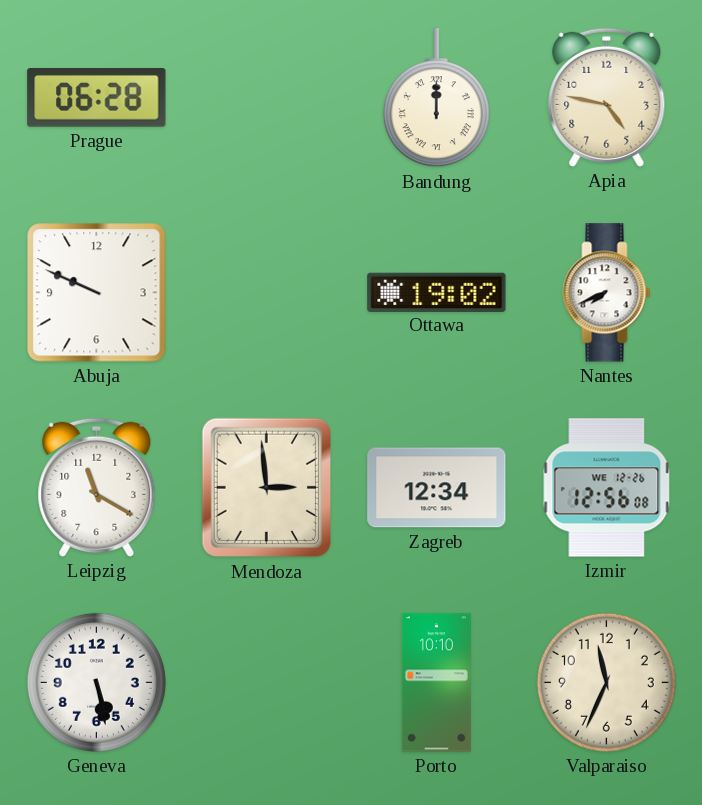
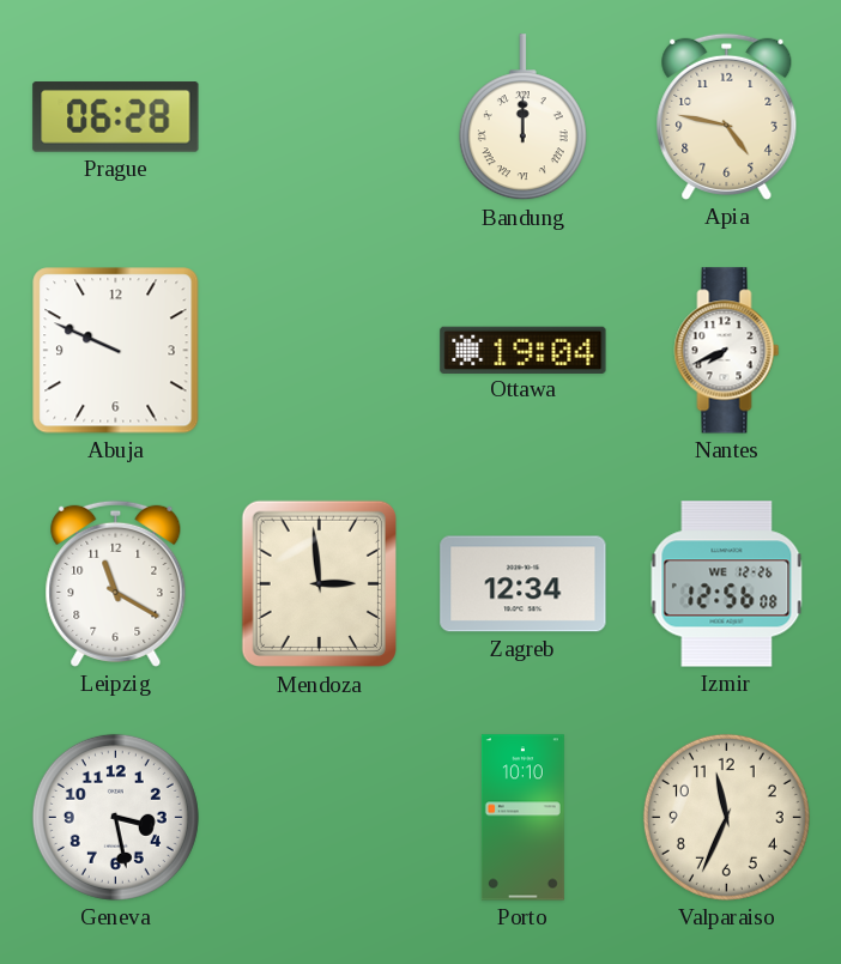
Ottawa: 19:02 -> 19:04
Geneva: 5:28 -> 3:28
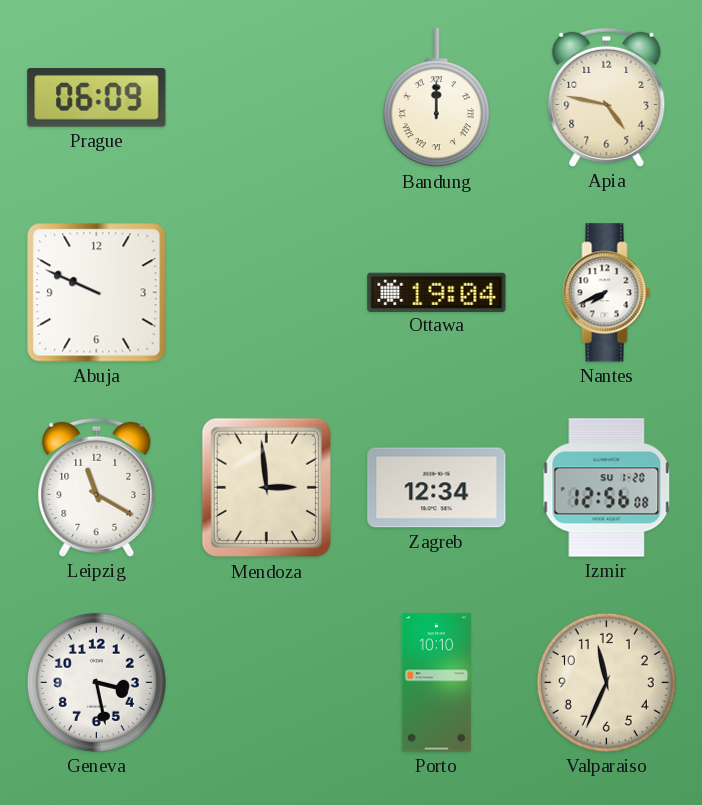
Prague: 06:28 -> 06:09
Izmir date: WE 12-26 -> SU 1-20
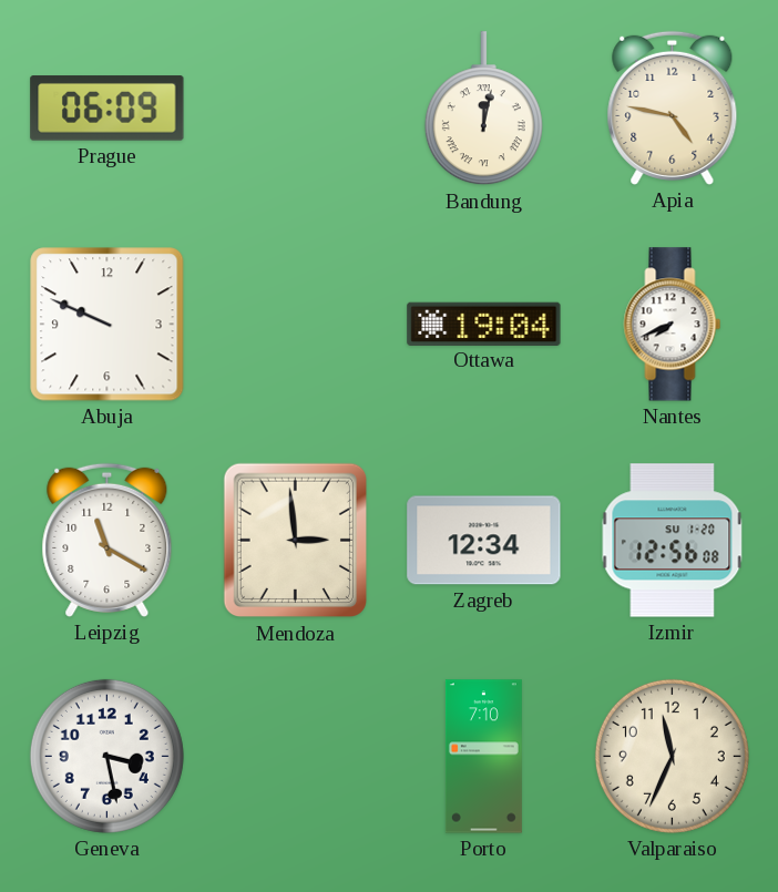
Bandung: 12:00 -> 12:02
Porto: 10:10 -> 7:10
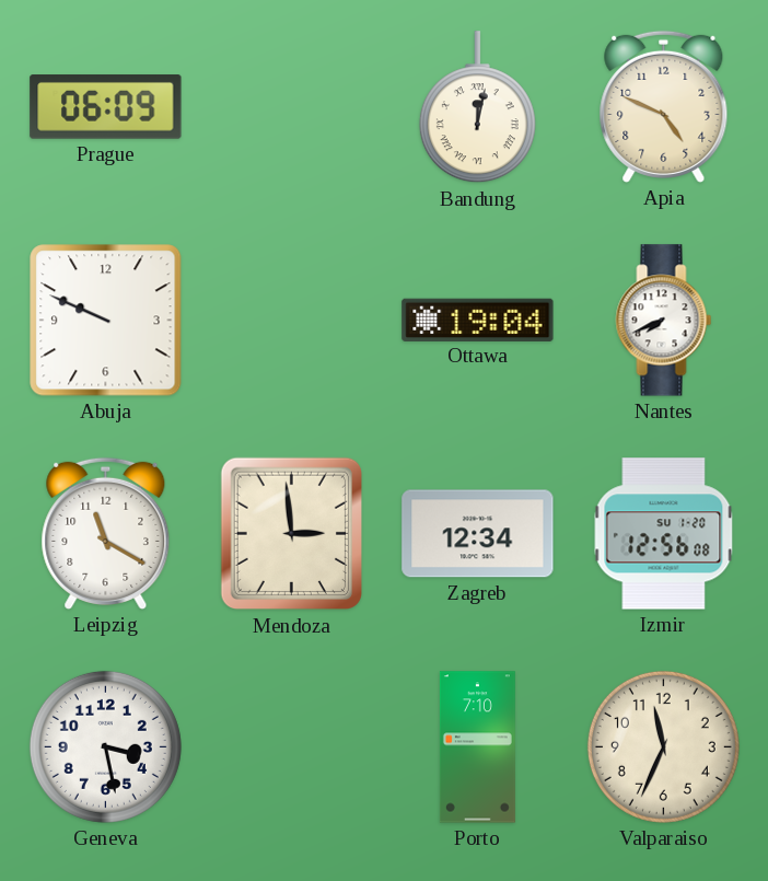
Apia: 4:47 -> 4:49
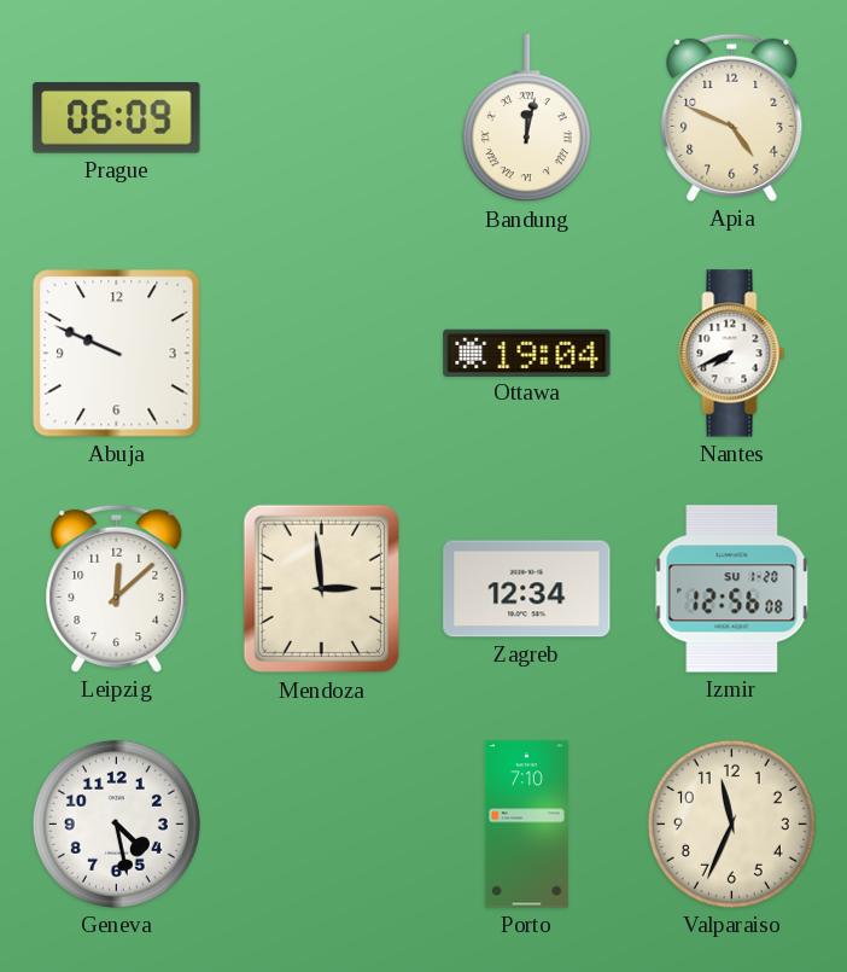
Leipzig: 11:20 -> 12:08
Geneva: 3:28 -> 4:28
